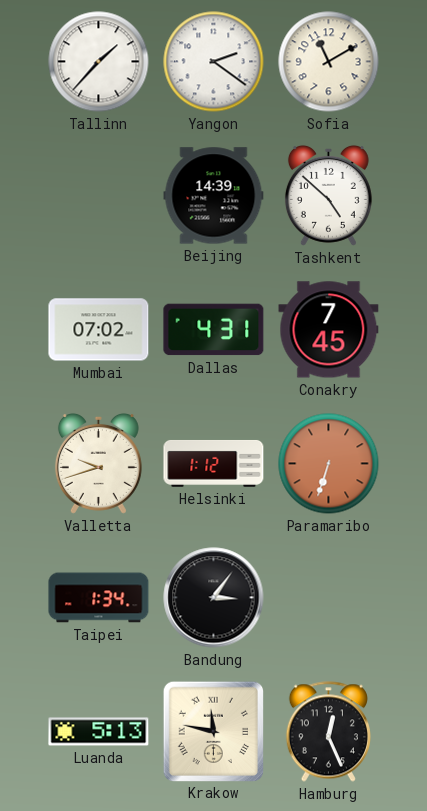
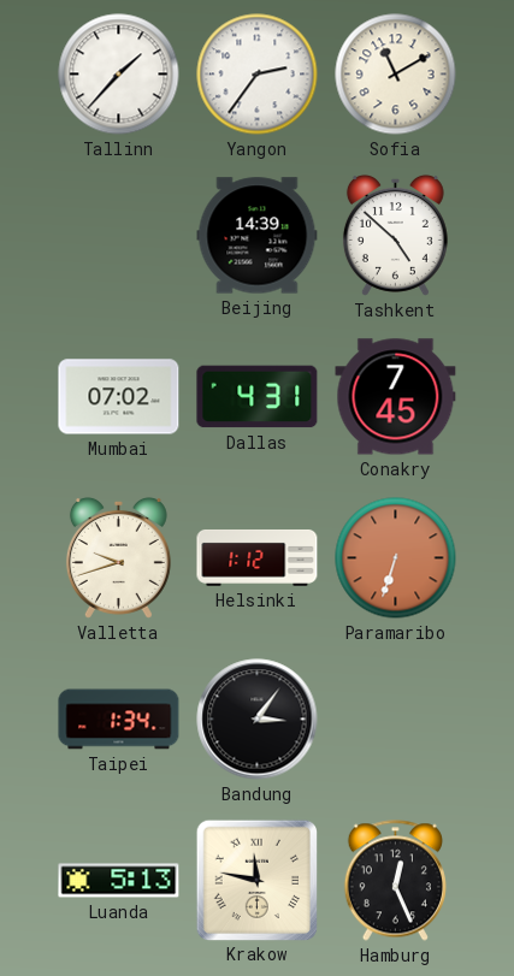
Yangon: 2:21 -> 2:36
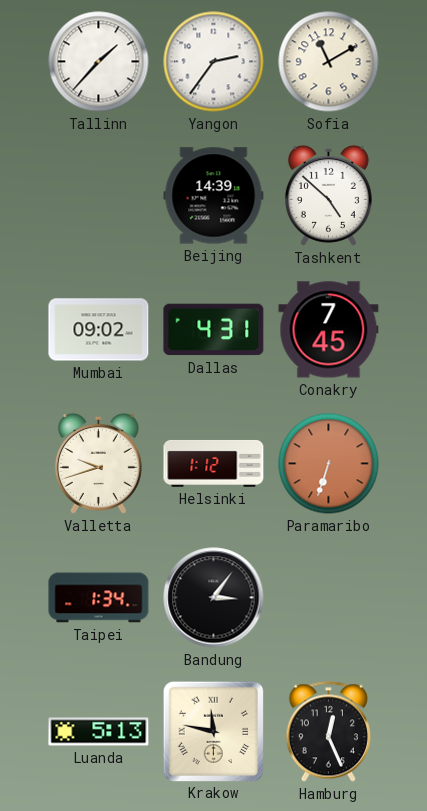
Mumbai: 07:02 -> 09:02
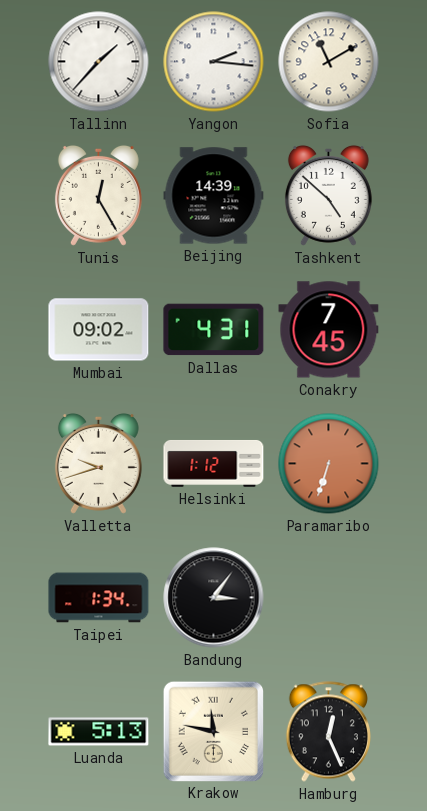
Yangon: 2:36 -> 2:16
Tunis: none -> 12:25
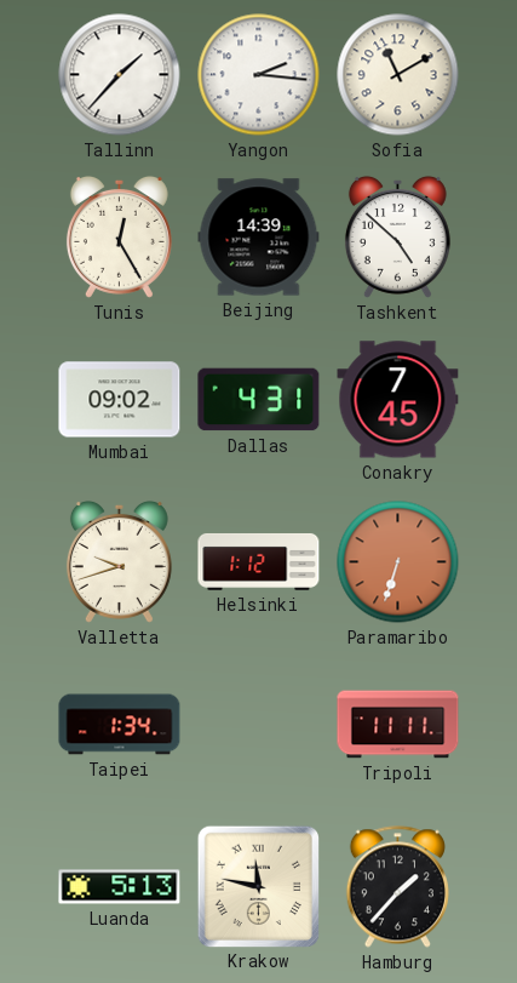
Bandung: 3:06 -> none
Tripoli: none -> 11:11
Hamburg: 12:26 -> 1:37
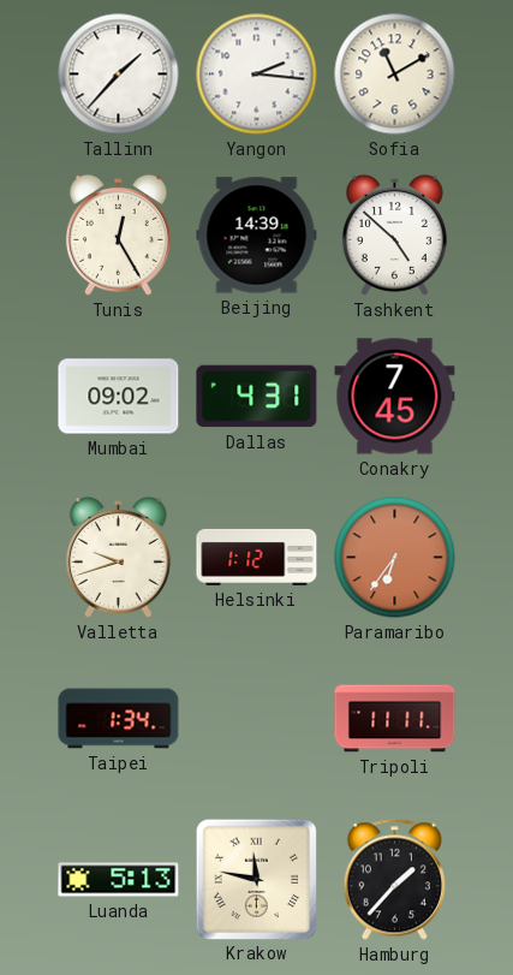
Paramaribo: 6:33 -> 6:36
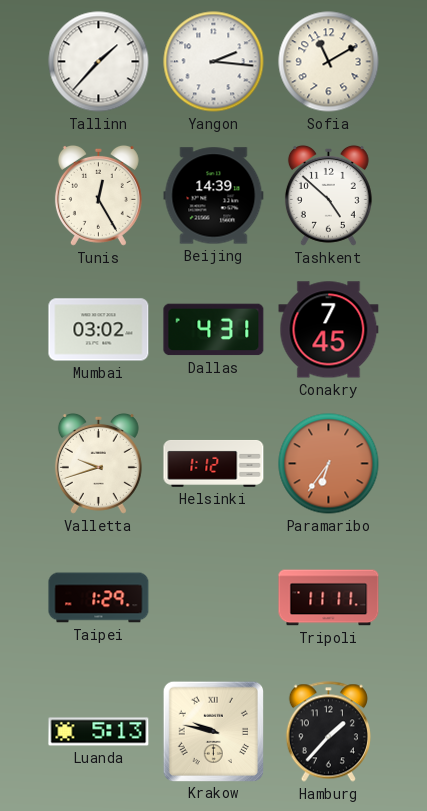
Mumbai: 09:02 -> 03:02
Taipei: 1:34 -> 1:29
Krakow: 11:47 -> 9:47
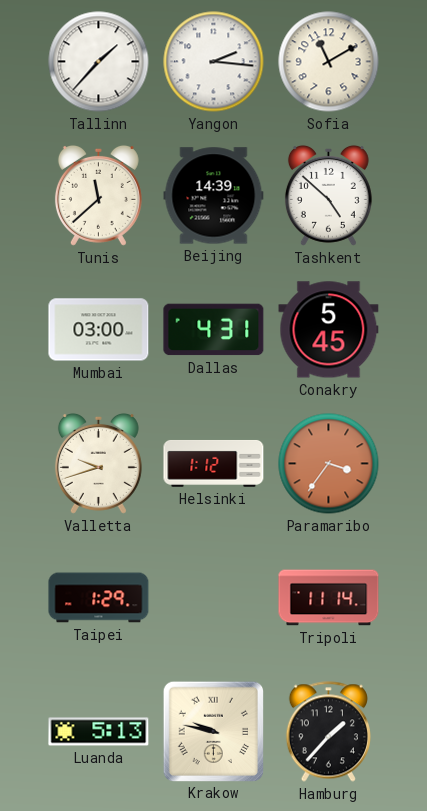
Tunis: 12:25 -> 11:38
Mumbai: 03:02 -> 03:00
Conakry: 7:45 -> 5:45
Paramaribo: 6:36 -> 3:36
Tripoli: 11:11 -> 11:14
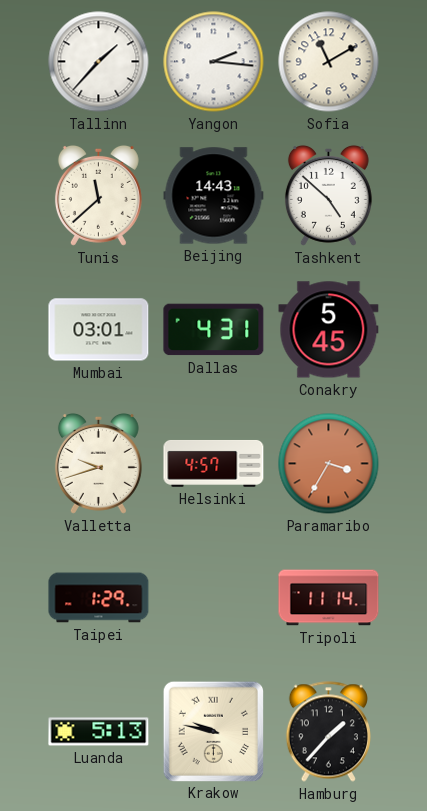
Beijing: 14:39 -> 14:43
Mumbai: 03:00 -> 03:01
Helsinki: 1:12 -> 4:57
Paramaribo: 3:36 -> 3:35
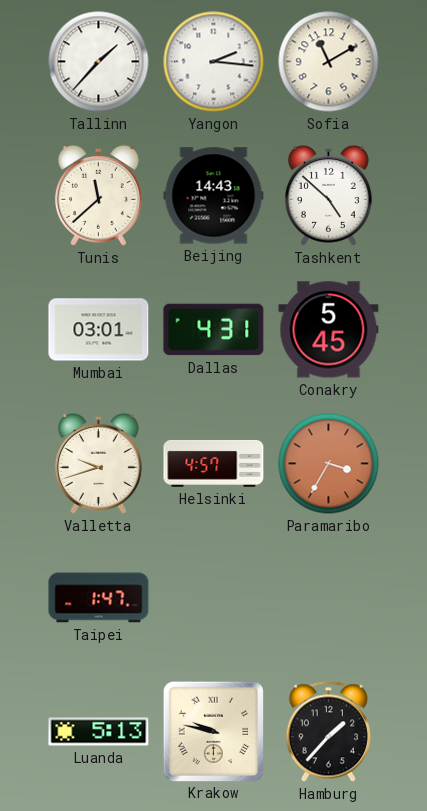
Taipei: 1:29 -> 1:47
Tripoli: 11:14 -> none
